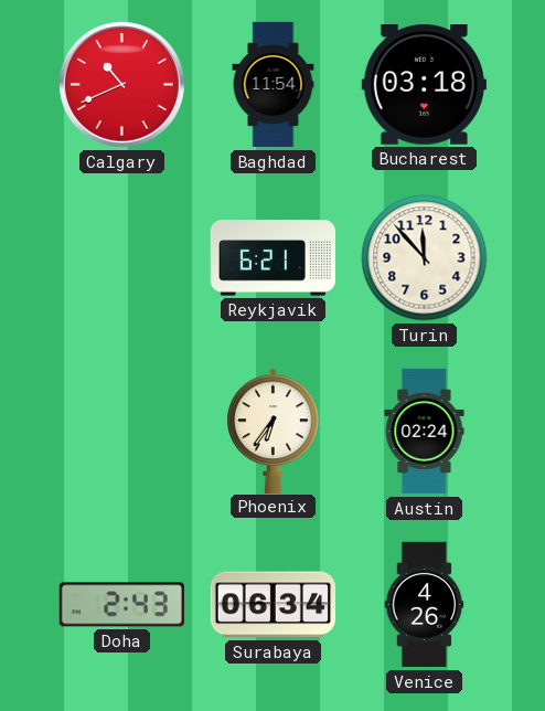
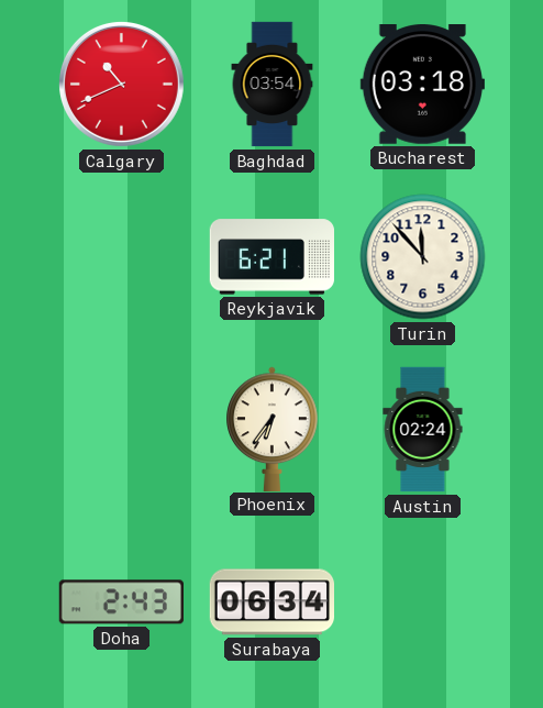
Baghdad: 11:54 -> 03:54
Venice: 4:26 -> none
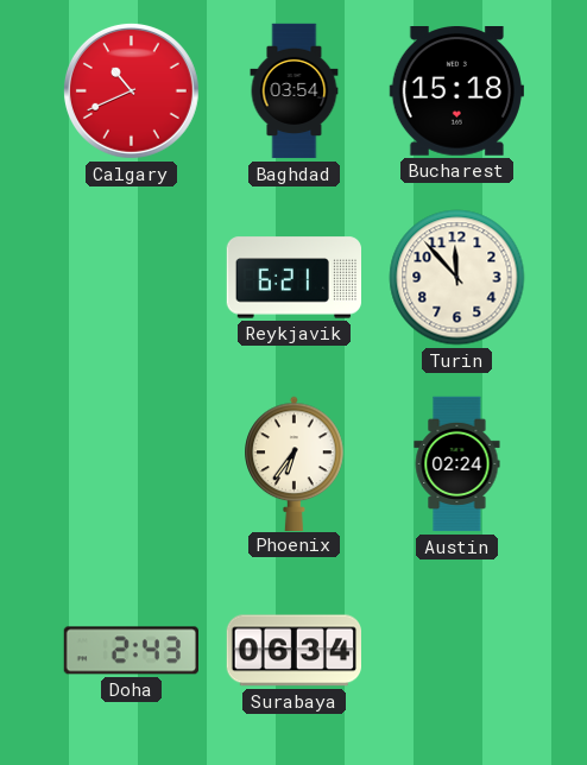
Bucharest: 03:18 -> 15:18
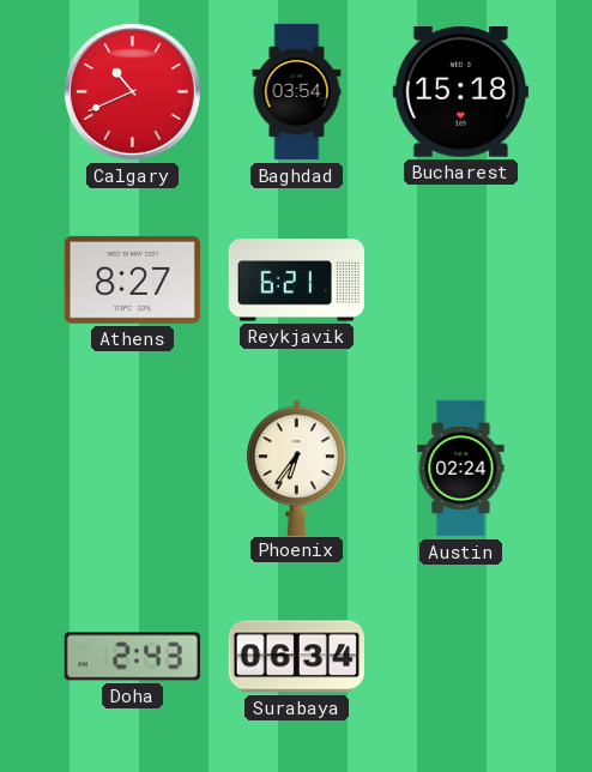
Athens: none -> 8:27
Turin: 11:53 -> none
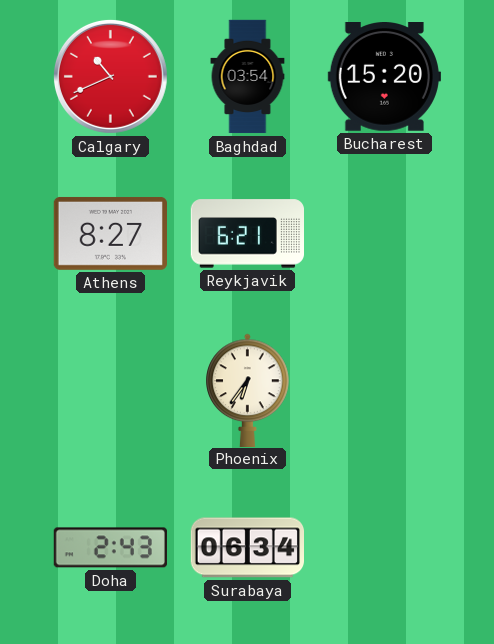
Bucharest: 15:18 -> 15:20
Austin: 02:24 -> none
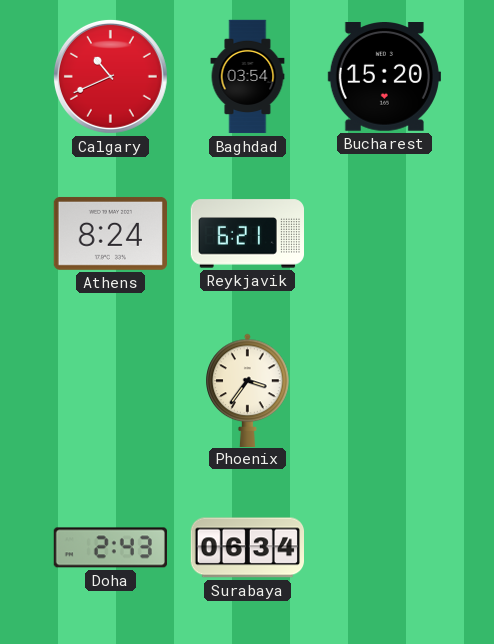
Athens: 8:27 -> 8:24
Phoenix: 6:36 -> 3:36
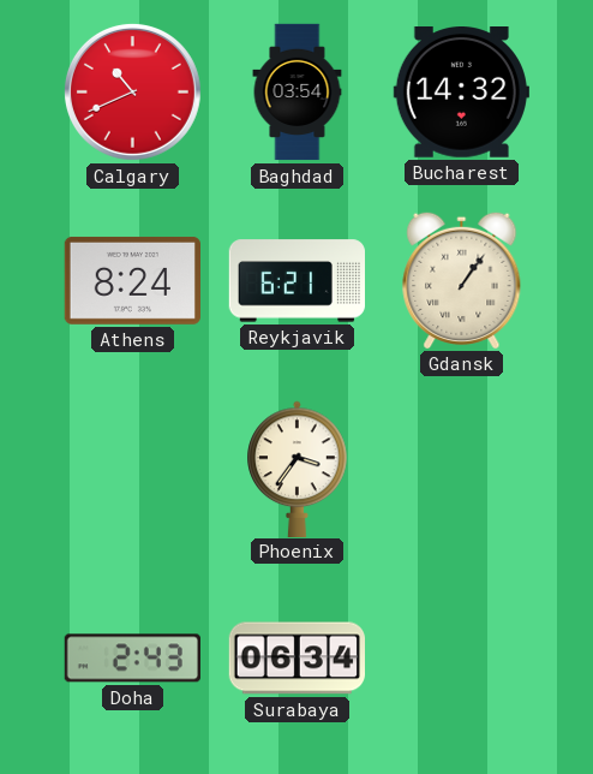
Bucharest: 15:20 -> 14:32
Gdansk: none -> 1:06
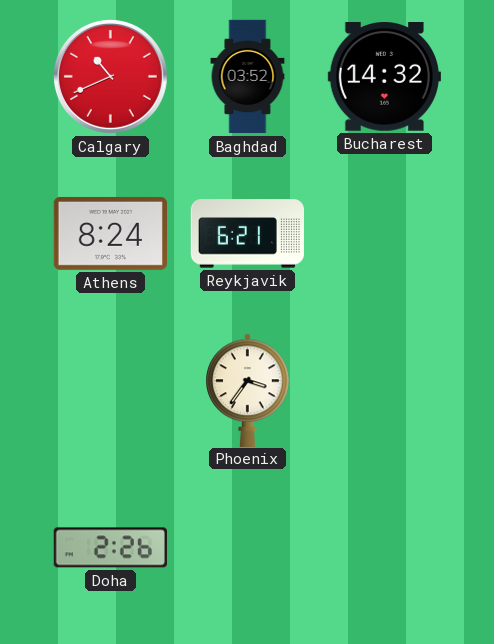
Baghdad: 03:54 -> 03:52
Gdansk: 1:06 -> none
Doha: 2:43 -> 2:26
Surabaya: 06:34 -> none
